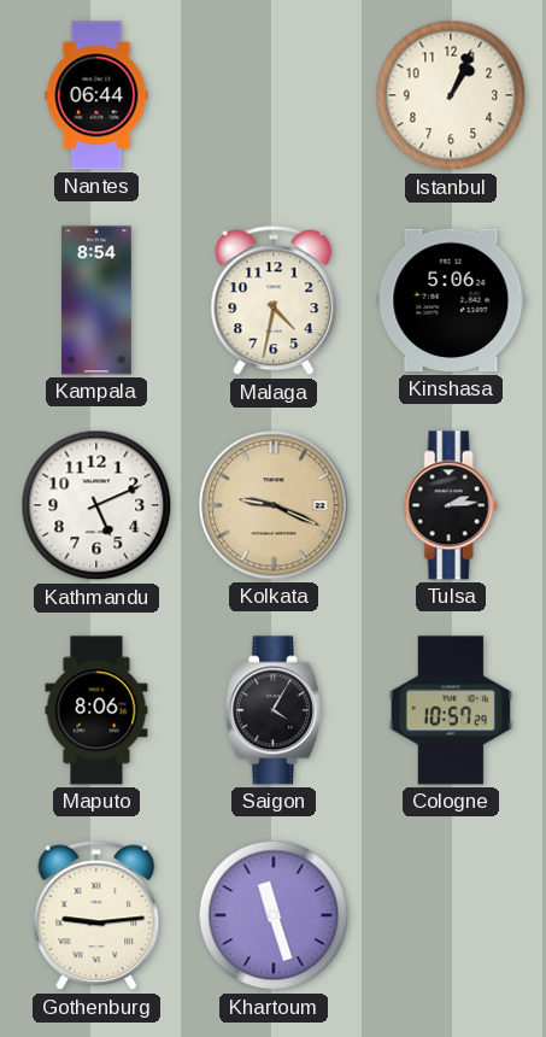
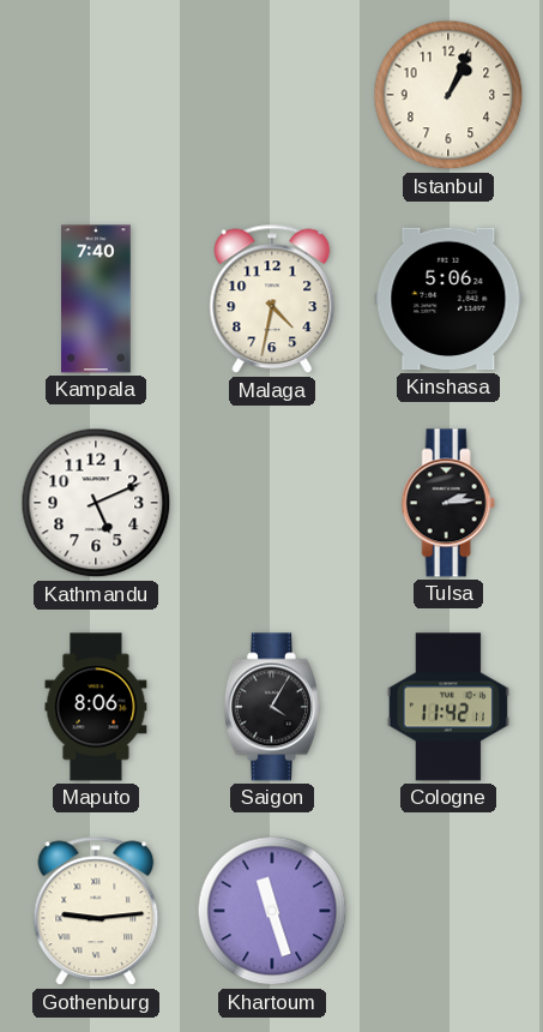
Nantes: 06:44 -> none
Kampala: 8:54 -> 7:40
Kolkata: 9:19 -> none
Cologne: 10:57 -> 11:42
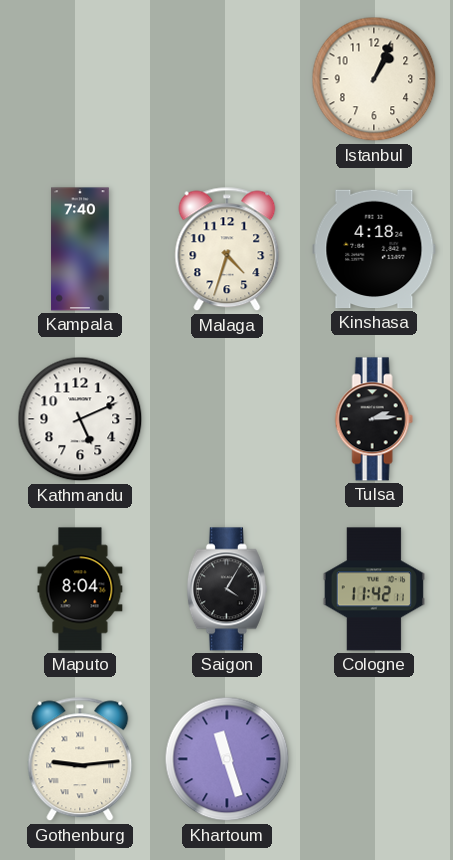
Malaga: 4:32 -> 4:33
Kinshasa: 5:06 -> 4:18
Maputo: 8:06 -> 8:04
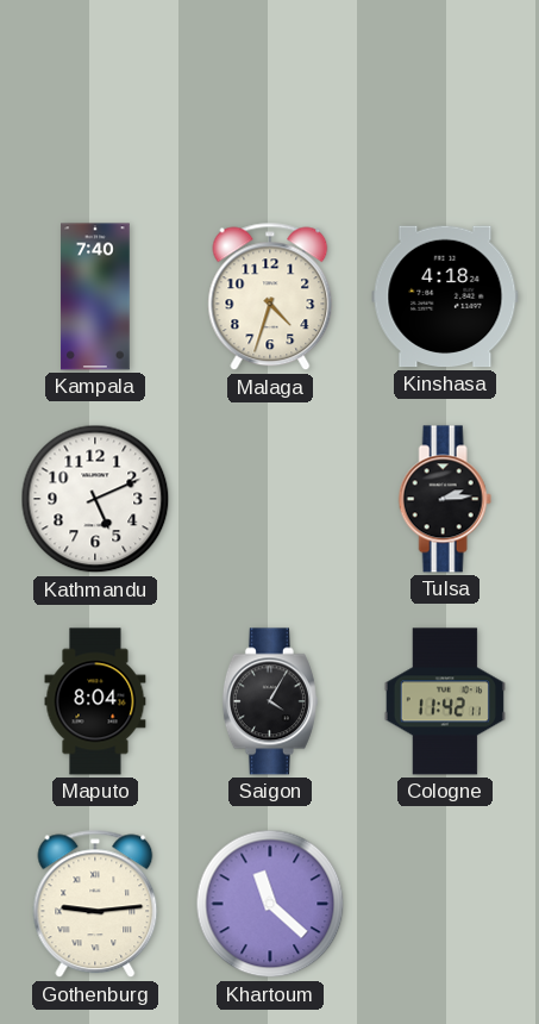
Istanbul: 1:04 -> none
Khartoum: 11:27 -> 11:22
